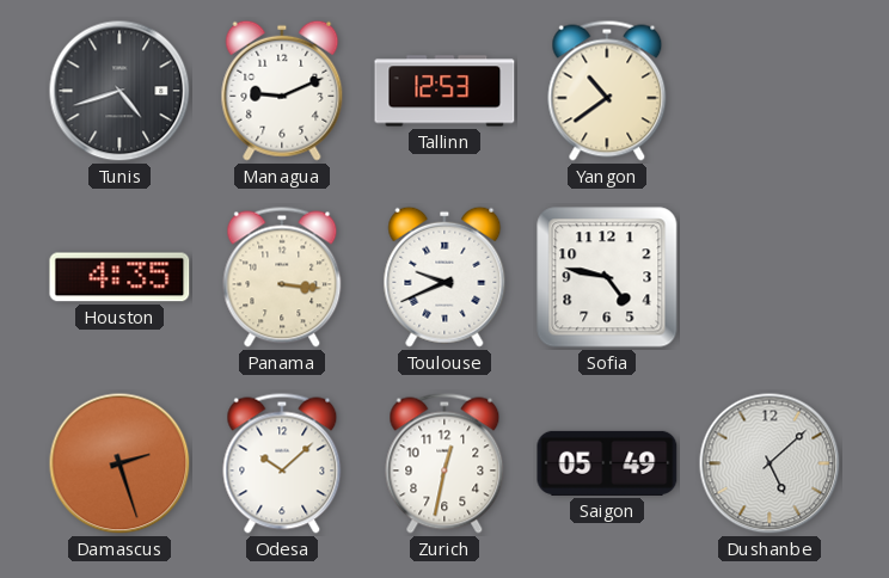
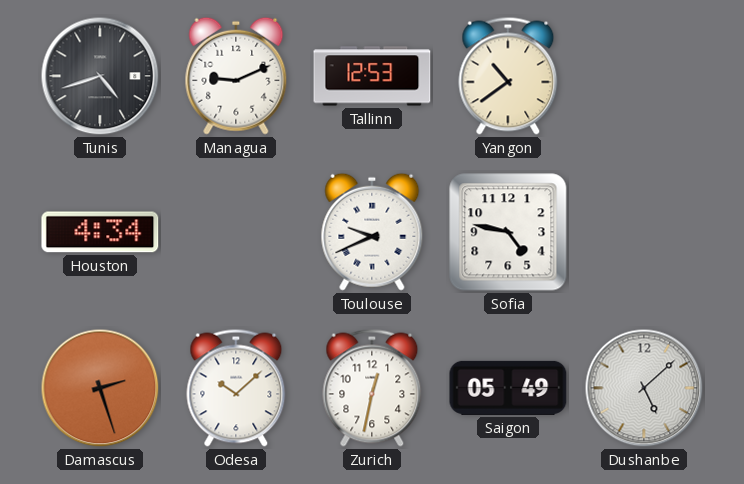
Houston: 4:35 -> 4:34
Panama: 3:16 -> none
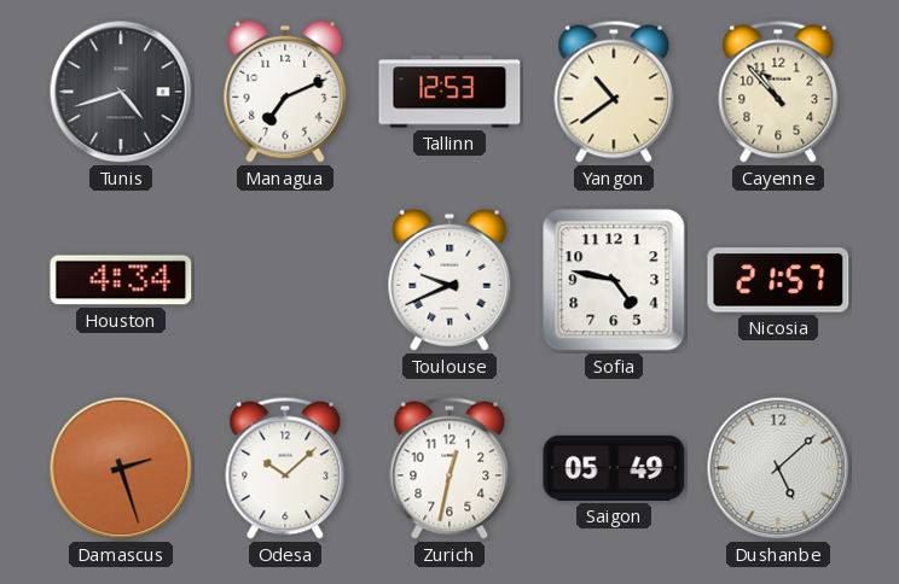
Managua: 9:11 -> 7:11
Cayenne: none -> 10:53
Nicosia: none -> 21:57
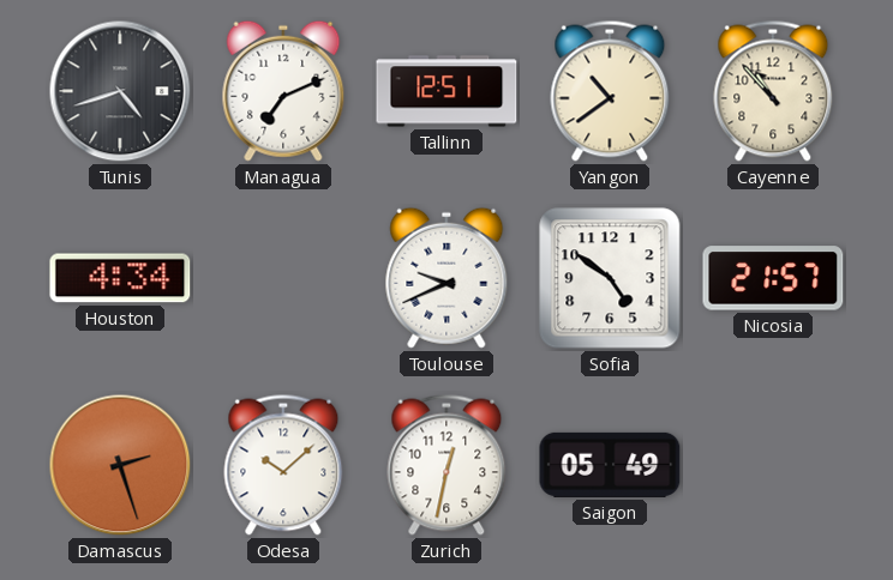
Tallinn: 12:53 -> 12:51
Sofia: 4:47 -> 4:51
Dushanbe: 5:08 -> none
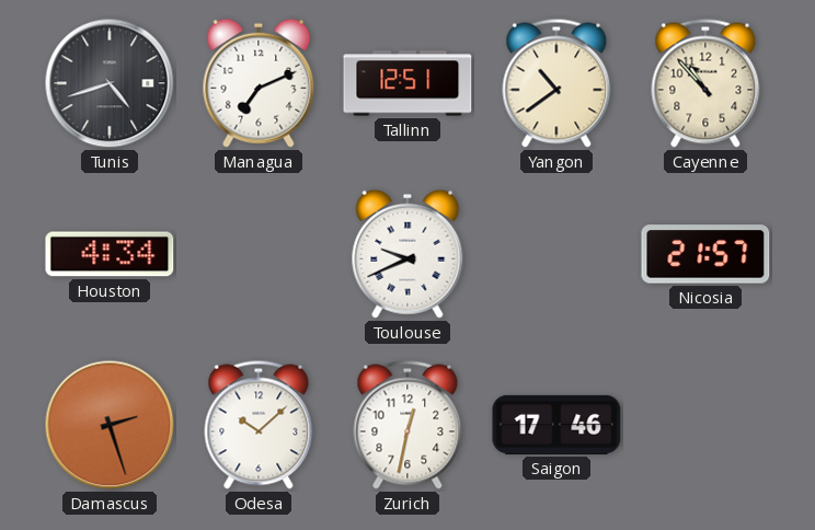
Sofia: 4:51 -> none
Saigon: 05:49 -> 17:46
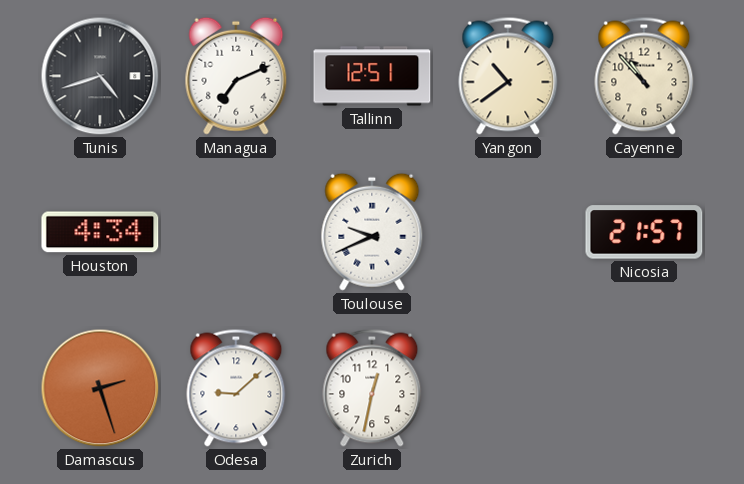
Odesa: 10:08 -> 9:08
Saigon: 17:46 -> none
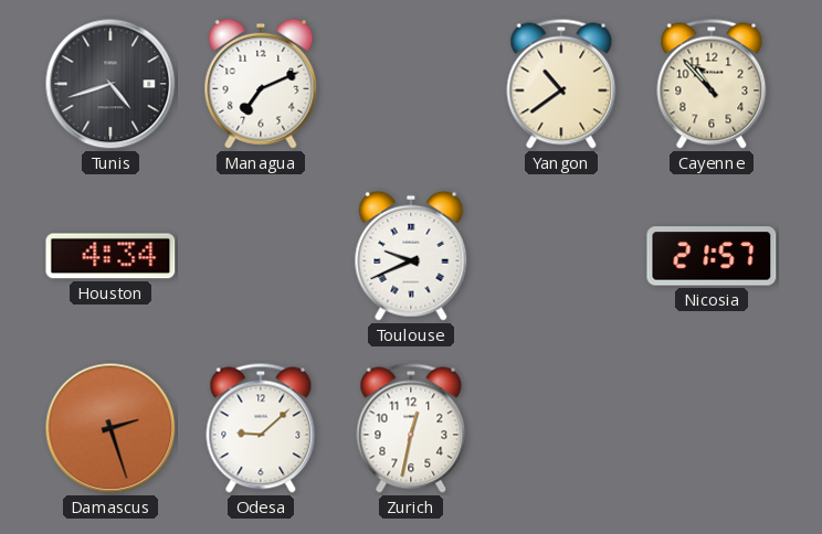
Tallinn: 12:51 -> none
